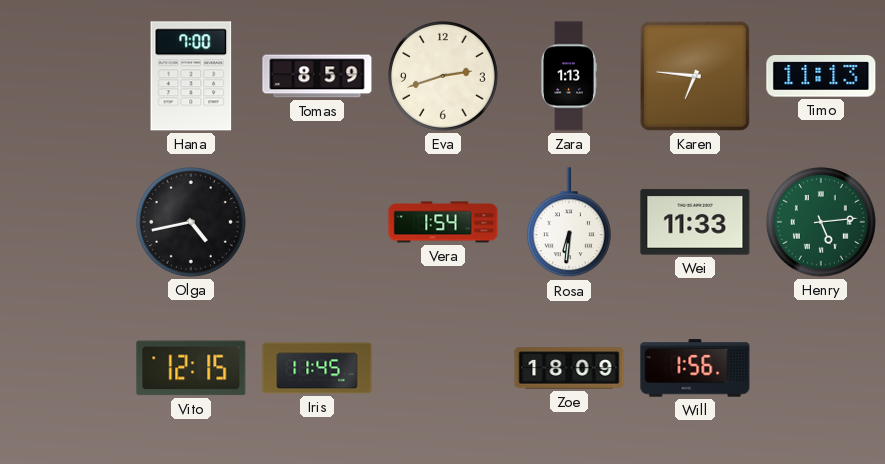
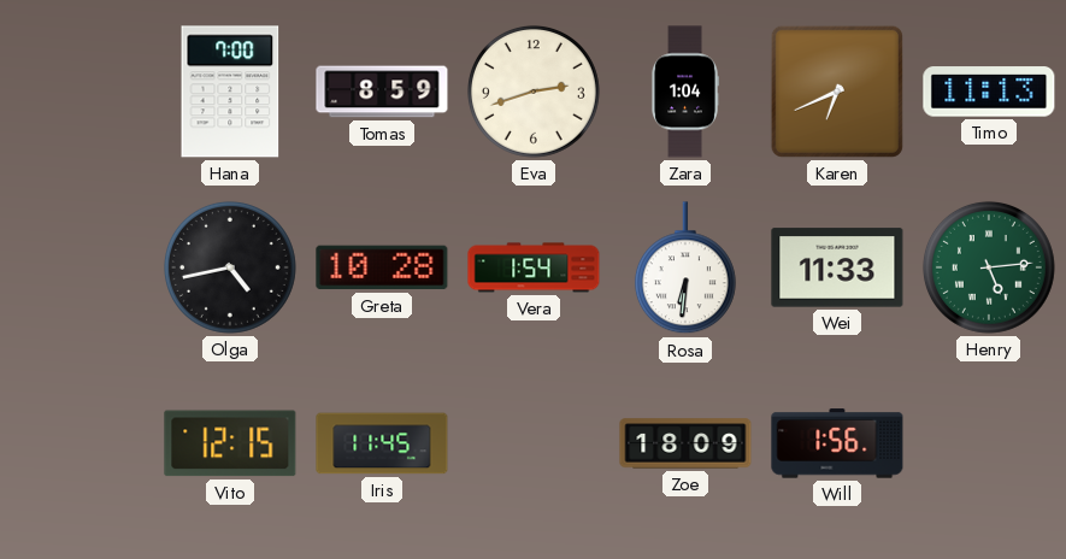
Zara: 1:13 -> 1:04
Karen: 6:46 -> 6:41
Greta: none -> 10:28
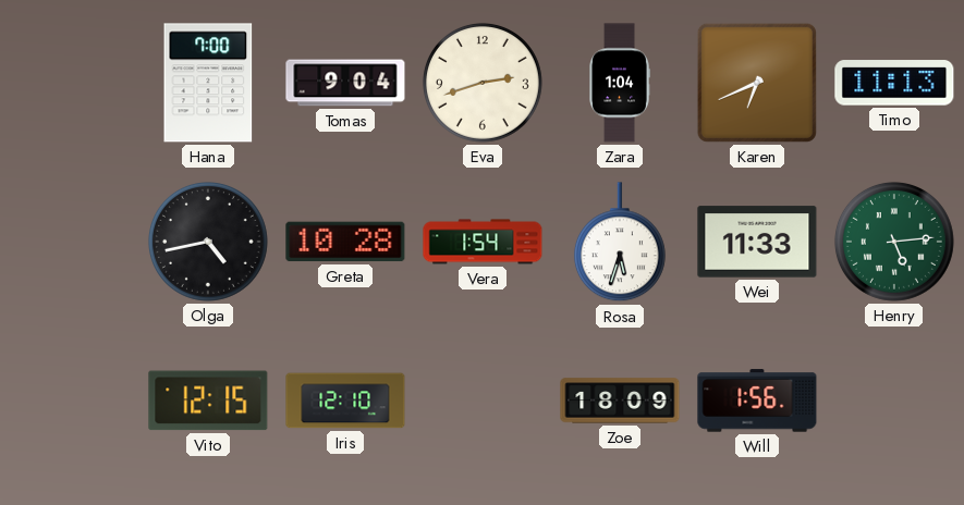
Tomas: 8:59 -> 9:04
Rosa: 6:31 -> 5:33
Iris: 11:45 -> 12:10
